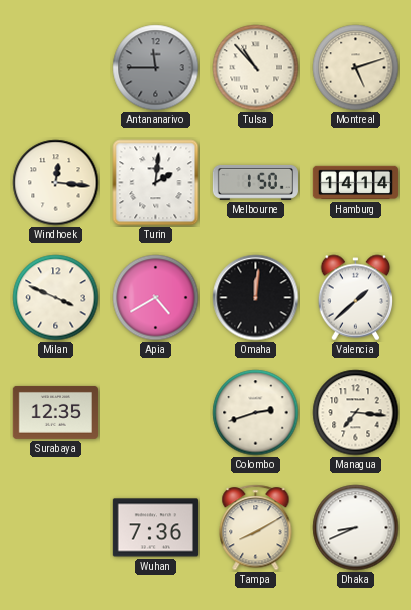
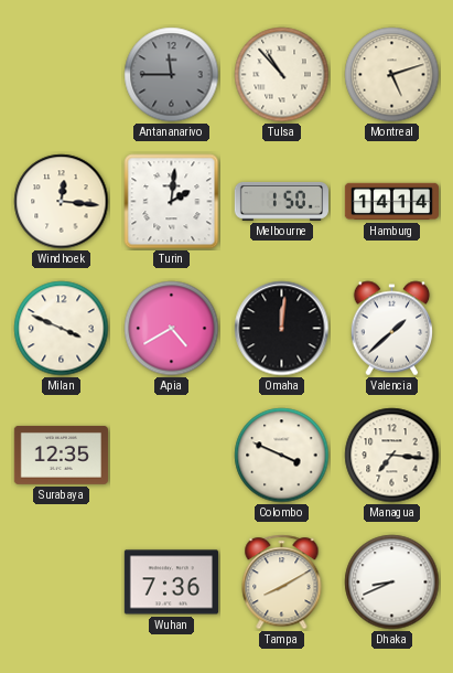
Colombo: 2:42 -> 3:49
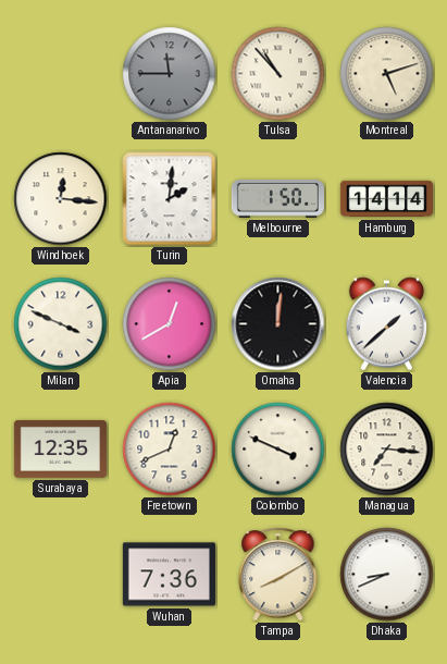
Apia: 4:40 -> 12:40
Freetown: none -> 12:41
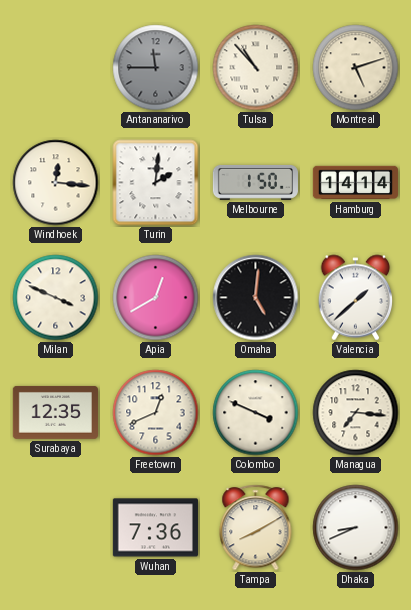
Omaha: 12:01 -> 5:01
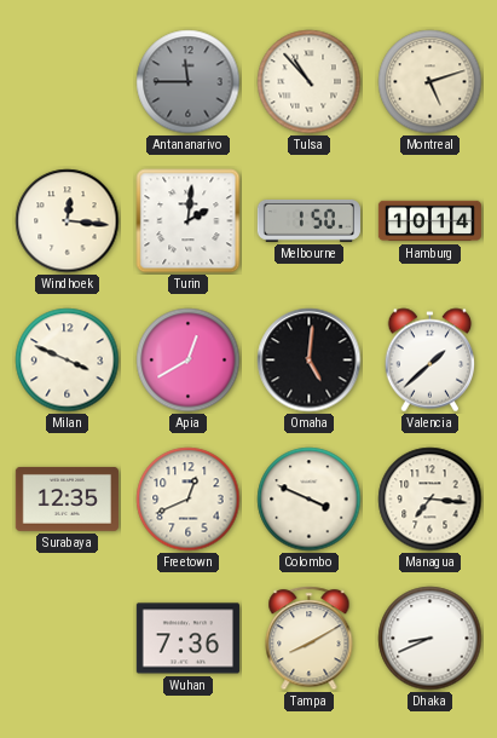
Hamburg: 14:14 -> 10:14
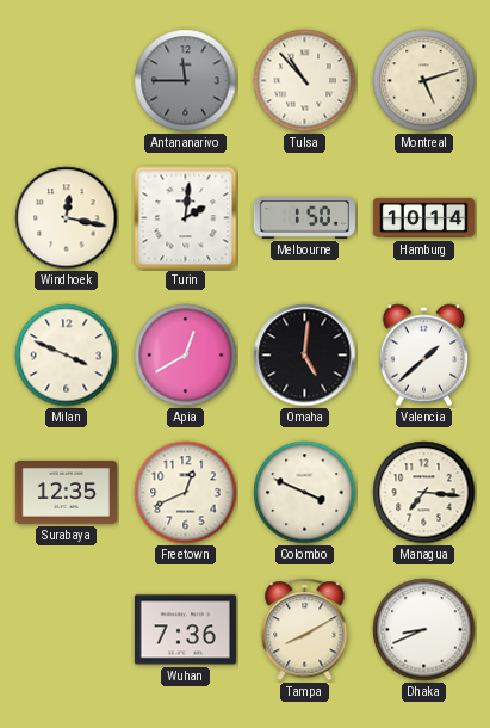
Windhoek: 12:16 -> 12:17
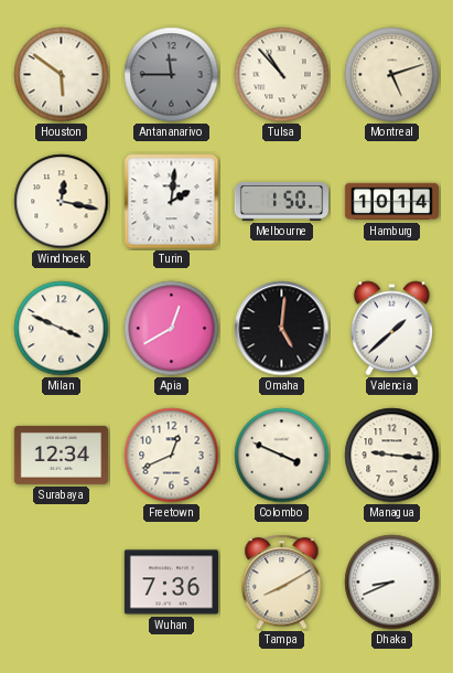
Houston: none -> 5:51
Surabaya: 12:35 -> 12:34
Managua: 7:16 -> 9:16
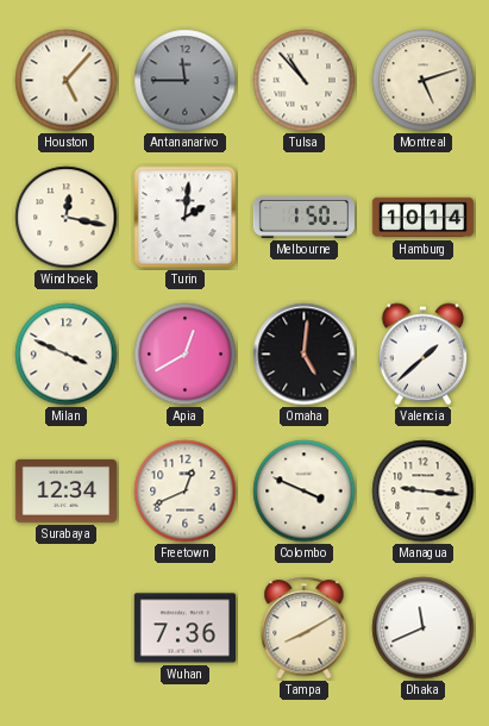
Houston: 5:51 -> 5:07
Dhaka: 8:41 -> 11:41
